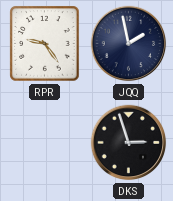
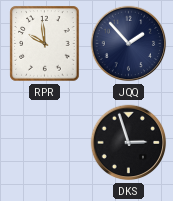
RPR: 9:24 -> 9:59
JQQ: 1:58 -> 1:53
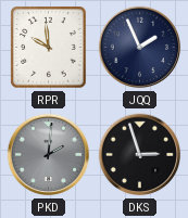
JQQ: 1:53 -> 1:56
PKD: none -> 2:01
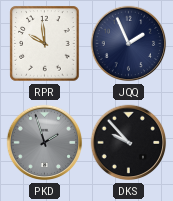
PKD: 2:01 -> 1:57
DKS: 2:57 -> 9:53
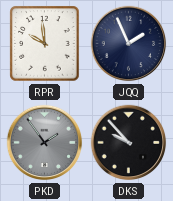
PKD: 1:57 -> 1:54
